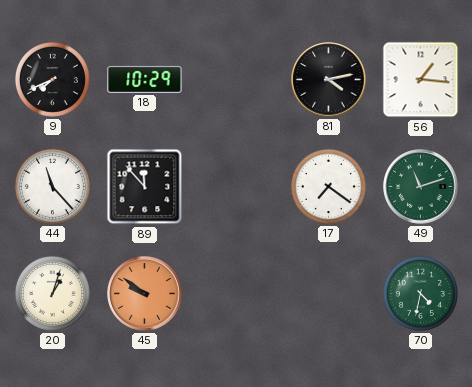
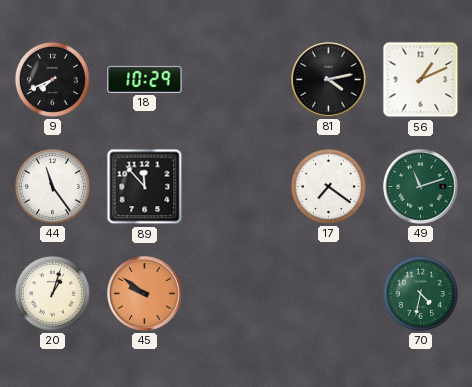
56: 1:16 -> 1:11
44: 11:23 -> 11:24
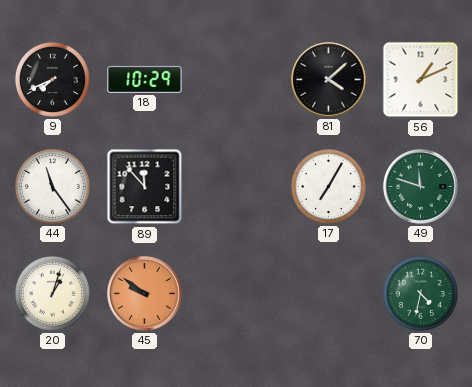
81: 4:13 -> 4:08
17: 7:21 -> 7:05
49: 11:12 -> 11:48
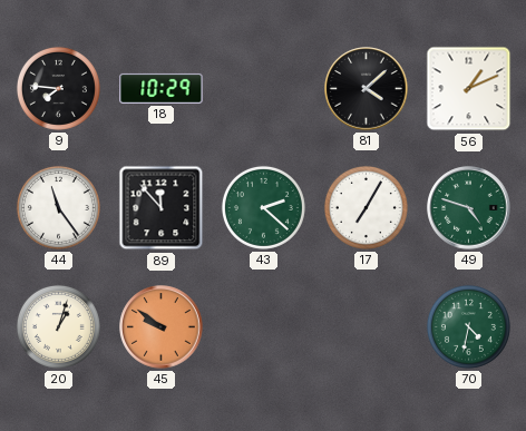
9: 7:41 -> 7:46
43: none -> 2:22
49: 11:48 -> 4:48
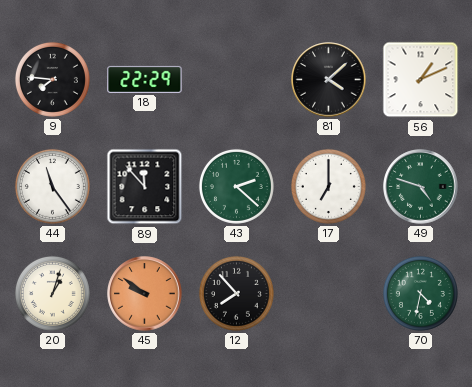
18: 10:29 -> 22:29
17: 7:05 -> 7:00
12: none -> 7:53
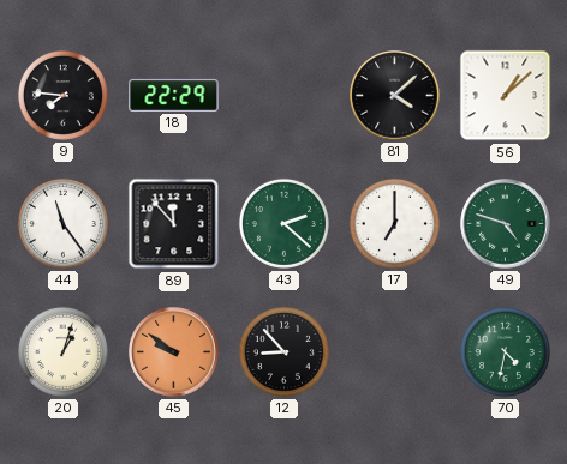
56: 1:11 -> 1:08
12: 7:53 -> 8:53
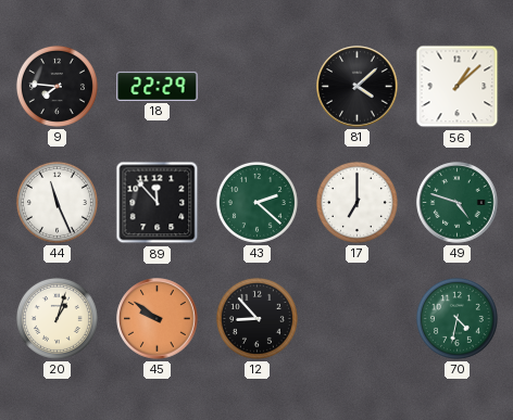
44: 11:24 -> 11:26
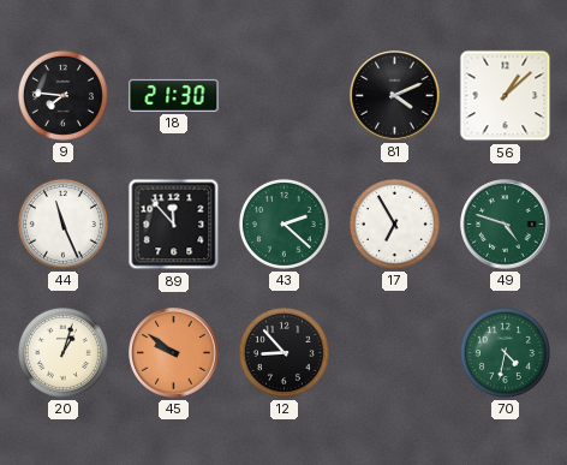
18: 22:29 -> 21:30
81: 4:08 -> 4:11
17: 7:00 -> 6:55
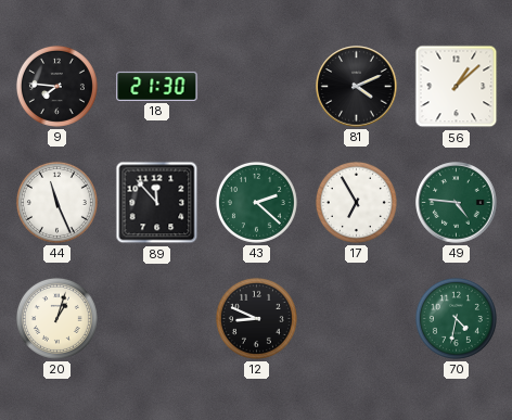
49: 4:48 -> 4:46
45: 9:51 -> none
12: 8:53 -> 8:49
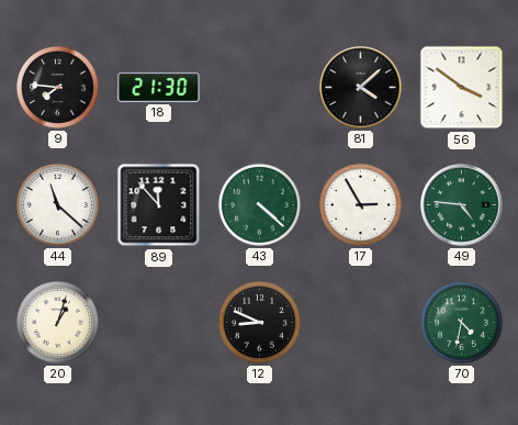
81: 4:11 -> 4:08
56: 1:08 -> 3:51
44: 11:26 -> 11:22
43: 2:22 -> 4:22
17: 6:55 -> 2:55
